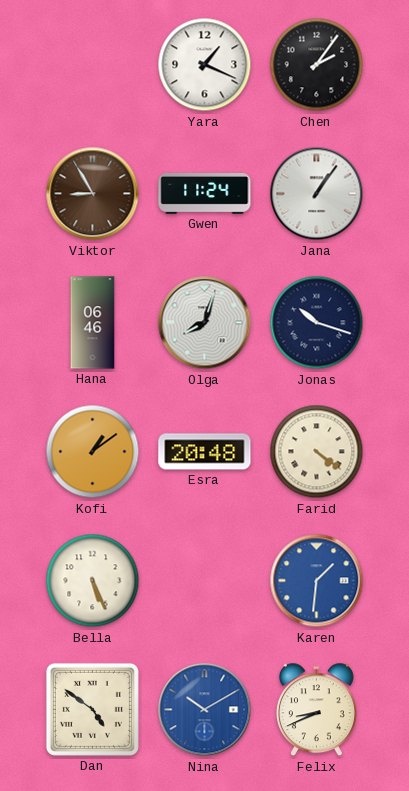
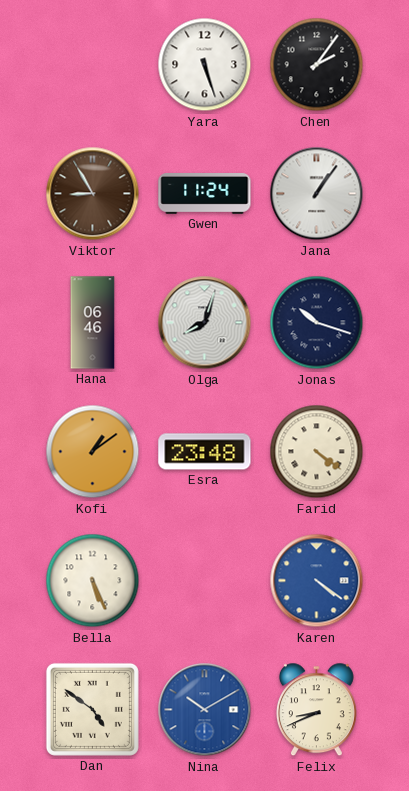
Yara: 1:19 -> 5:27
Esra: 20:48 -> 23:48
Karen: 1:31 -> 4:21
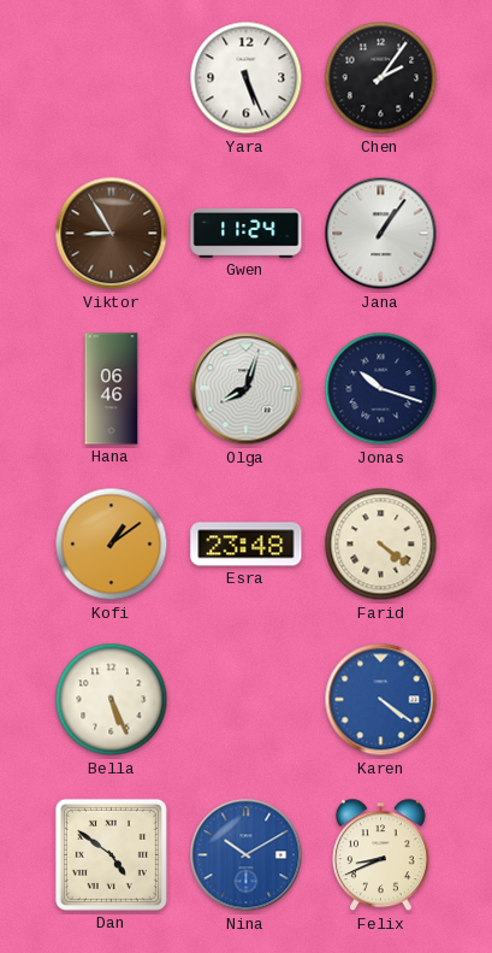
Yara: 5:27 -> 5:26
